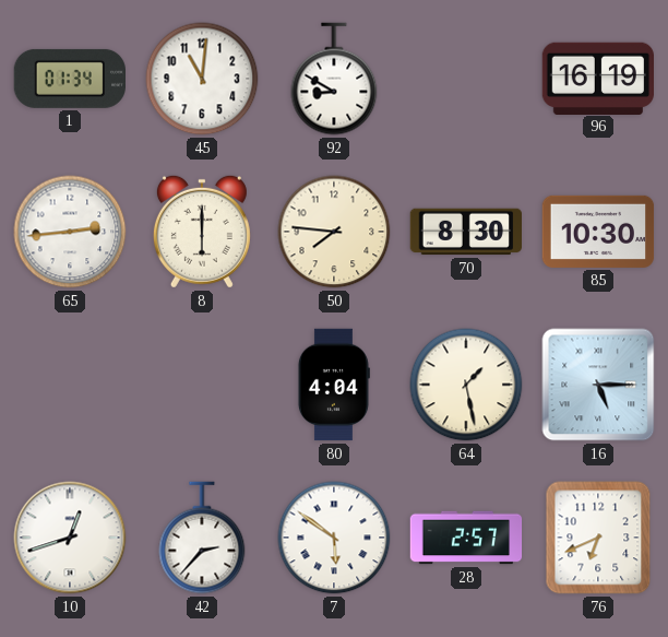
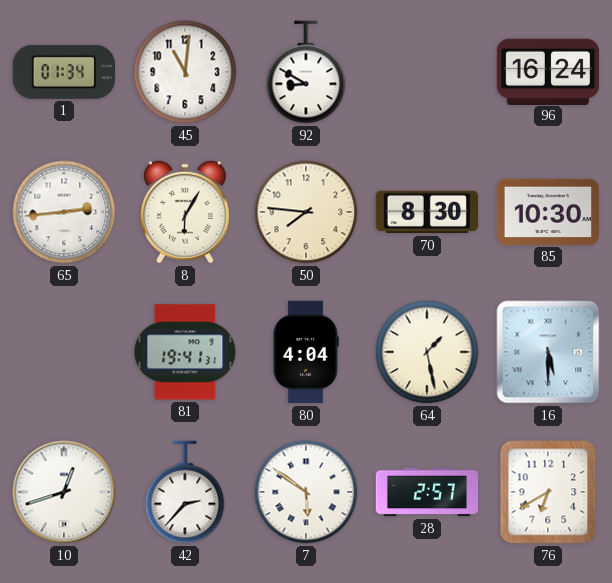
96: 16:19 -> 16:24
8: 6:00 -> 6:05
81: none -> 19:41
16: 5:15 -> 5:30
76: 6:41 -> 6:40
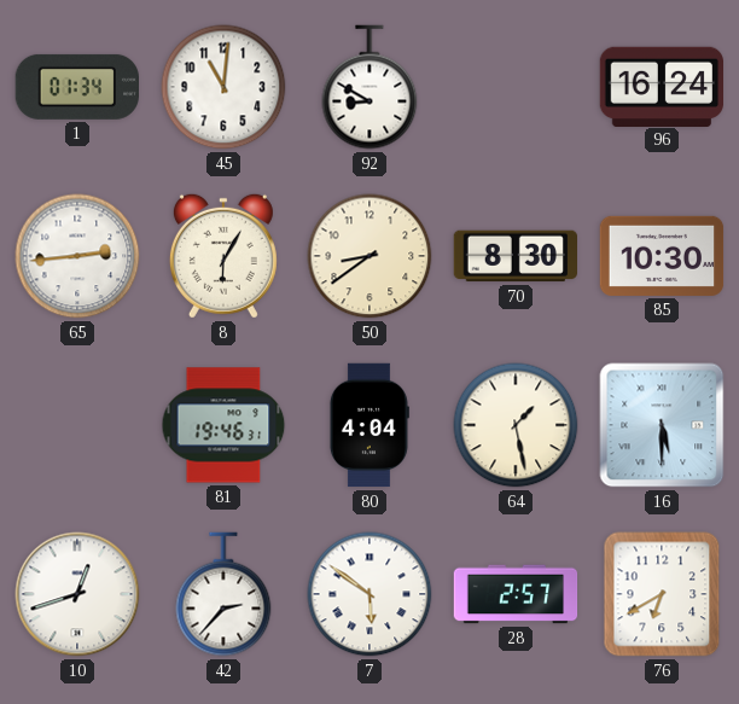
50: 7:46 -> 8:39
81: 19:41 -> 19:46
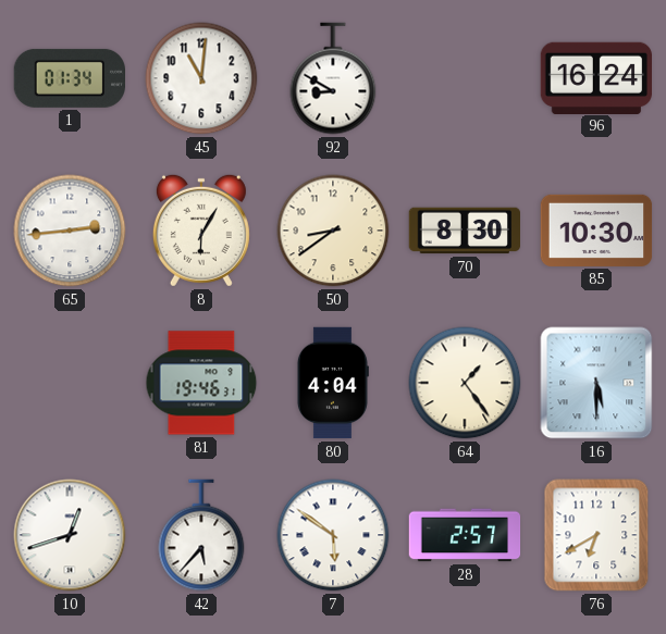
64: 1:28 -> 1:24
42: 2:37 -> 5:37
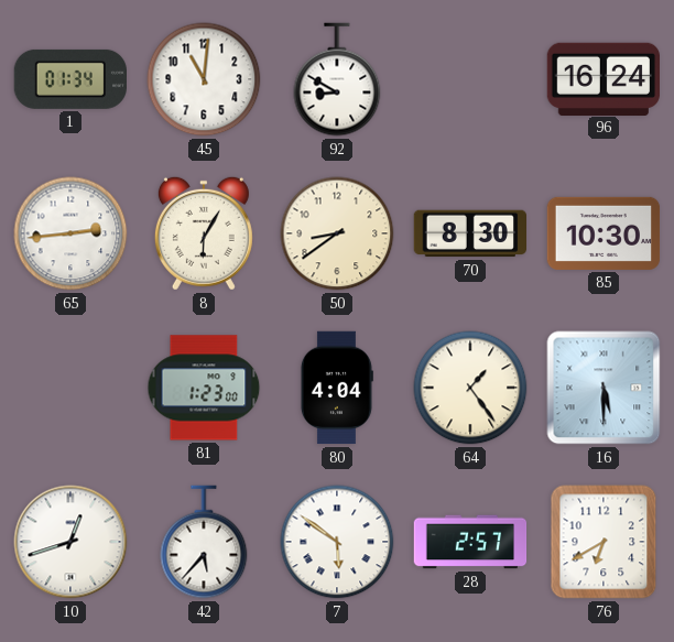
81: 19:46 -> 1:23
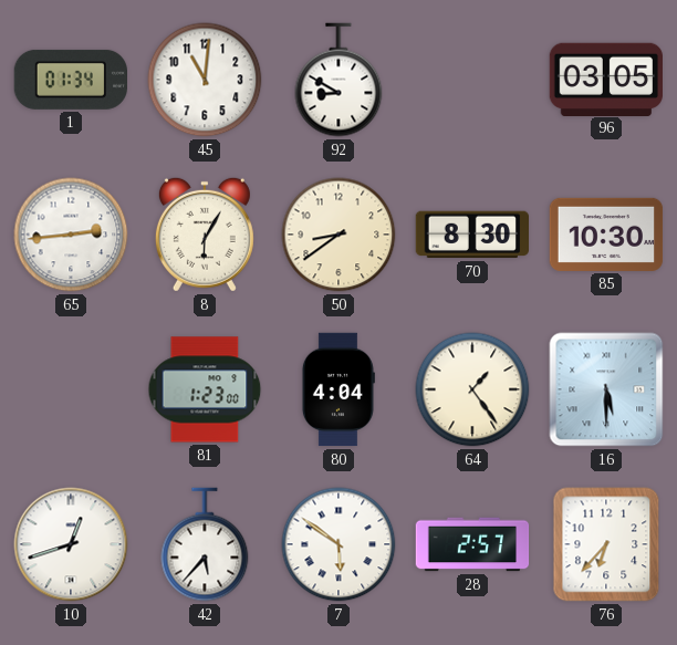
96: 16:24 -> 03:05
76: 6:40 -> 6:37
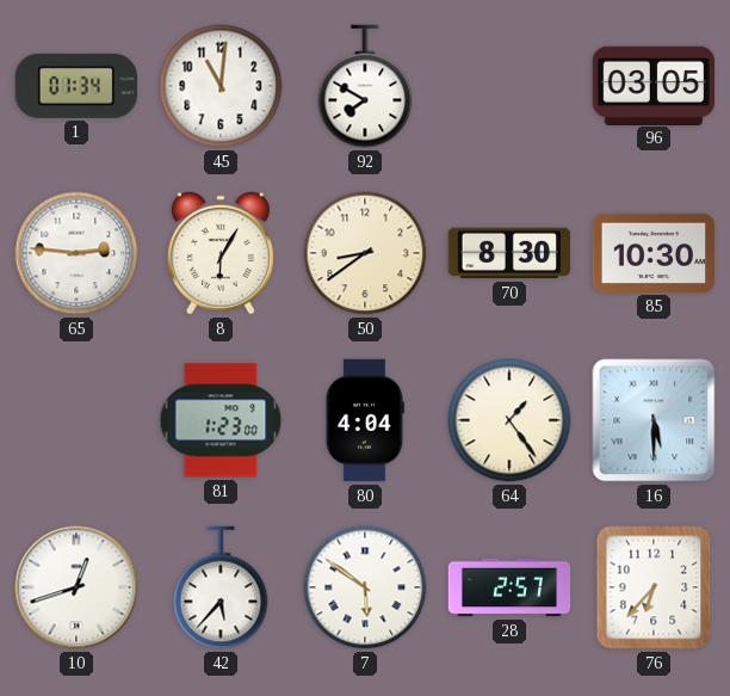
92: 8:50 -> 7:50
65: 2:44 -> 2:46
